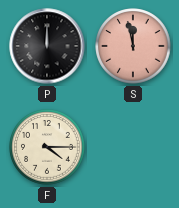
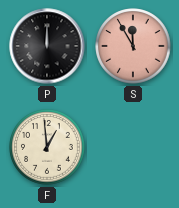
S: 11:58 -> 11:55
F: 4:15 -> 12:59
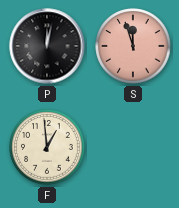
P: 12:00 -> 12:02
S: 11:55 -> 11:57
